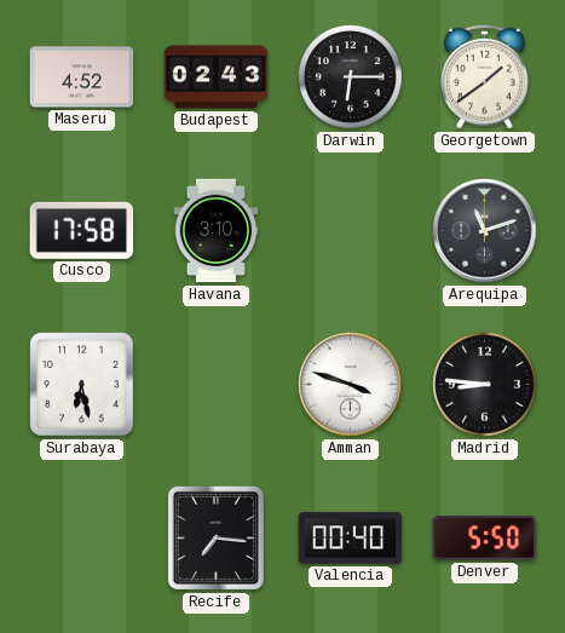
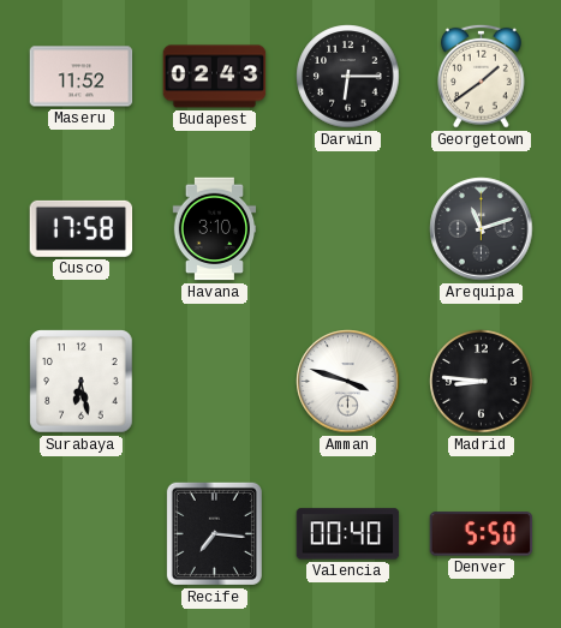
Maseru: 4:52 -> 11:52
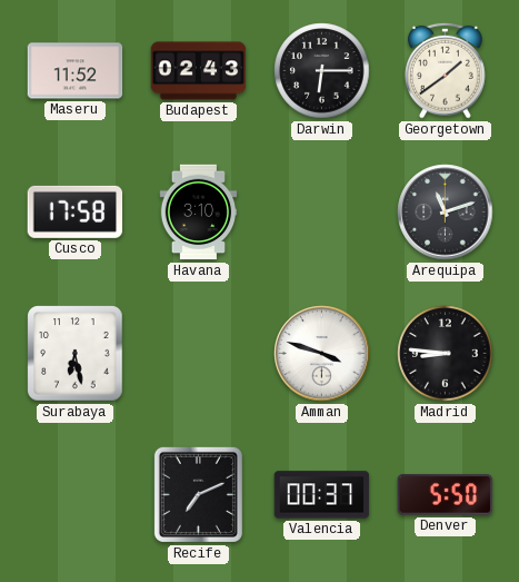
Recife: 7:16 -> 7:11
Valencia: 00:40 -> 00:37
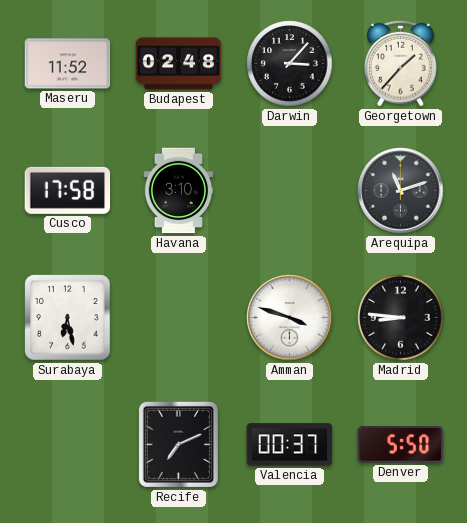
Budapest: 02:43 -> 02:48
Darwin: 6:15 -> 3:07
Georgetown: 1:39 -> 1:37
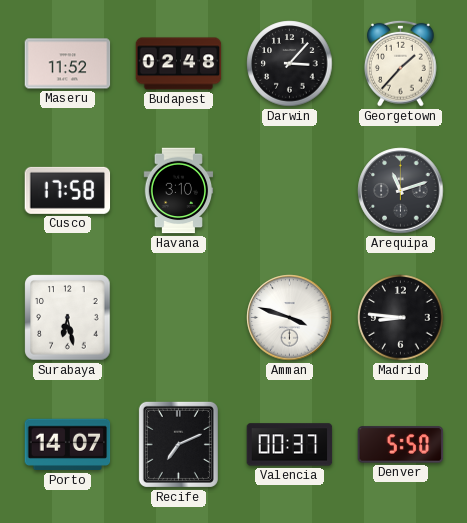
Porto: none -> 14:07
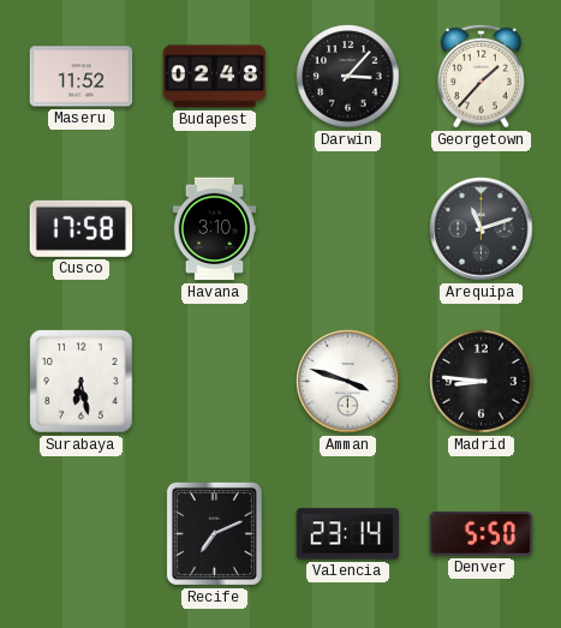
Porto: 14:07 -> none
Valencia: 00:37 -> 23:14
